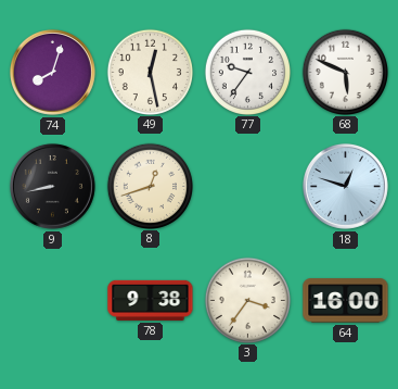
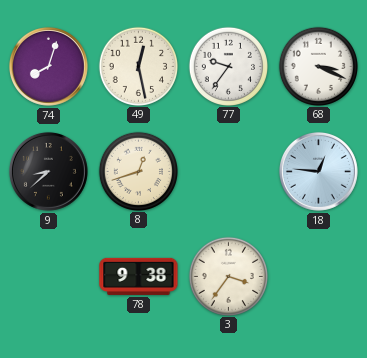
68: 5:49 -> 3:19
9: 8:43 -> 8:38
18: 12:48 -> 12:46
64: 16:00 -> none
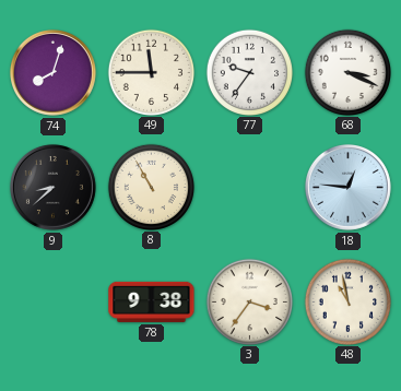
49: 12:28 -> 11:45
8: 12:42 -> 10:55
48: none -> 10:58
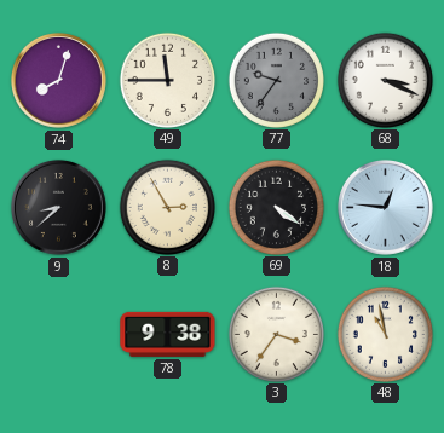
77 dial: white -> grey
8: 10:55 -> 2:55
69: none -> 4:21
